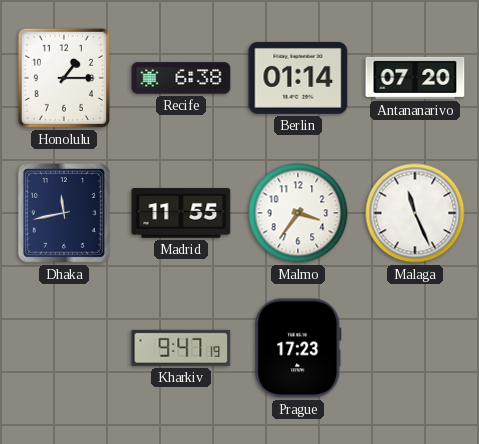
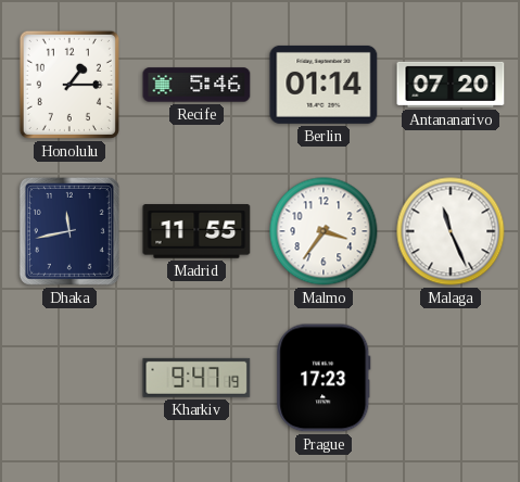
Recife: 6:38 -> 5:46
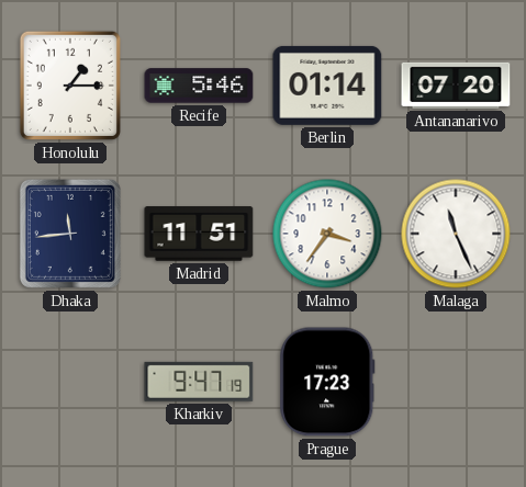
Dhaka: 11:43 -> 11:44
Madrid: 11:55 -> 11:51
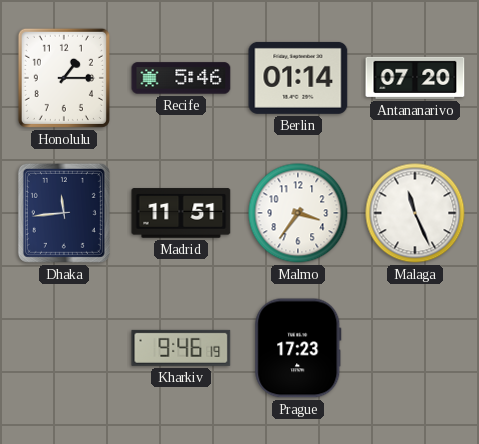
Kharkiv: 9:47 -> 9:46
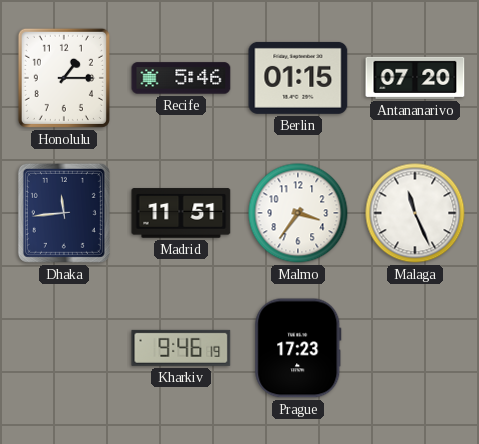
Berlin: 01:14 -> 01:15
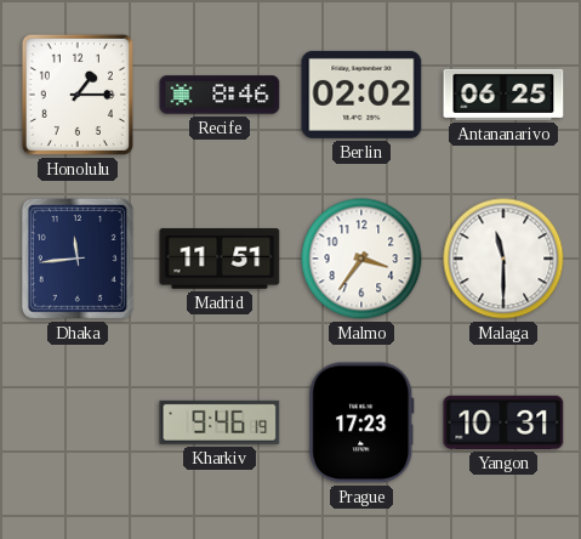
Recife: 5:46 -> 8:46
Berlin: 01:15 -> 02:02
Antananarivo: 07:20 -> 06:25
Malaga: 11:26 -> 11:30
Yangon: none -> 10:31
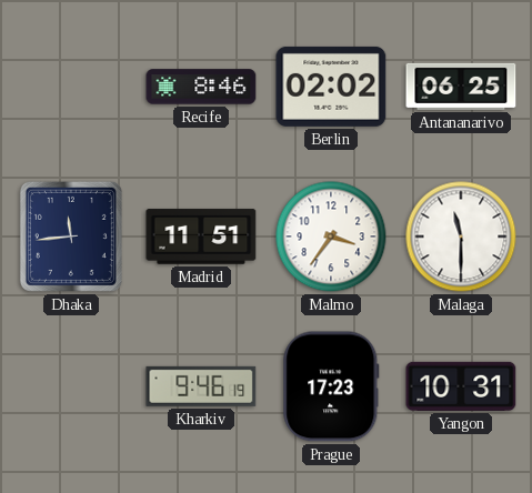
Honolulu: 1:15 -> none
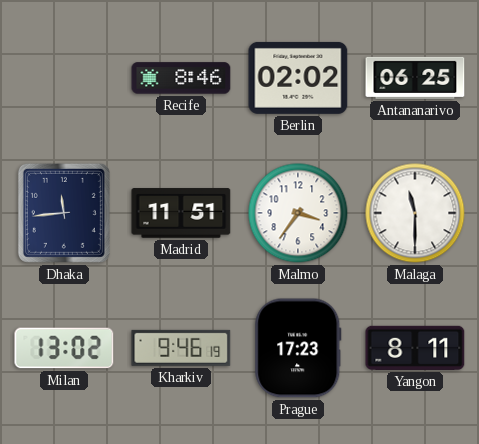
Milan: none -> 13:02
Yangon: 10:31 -> 8:11
